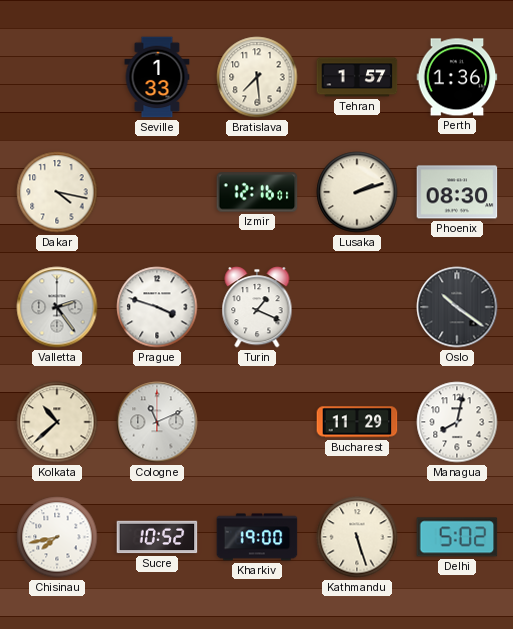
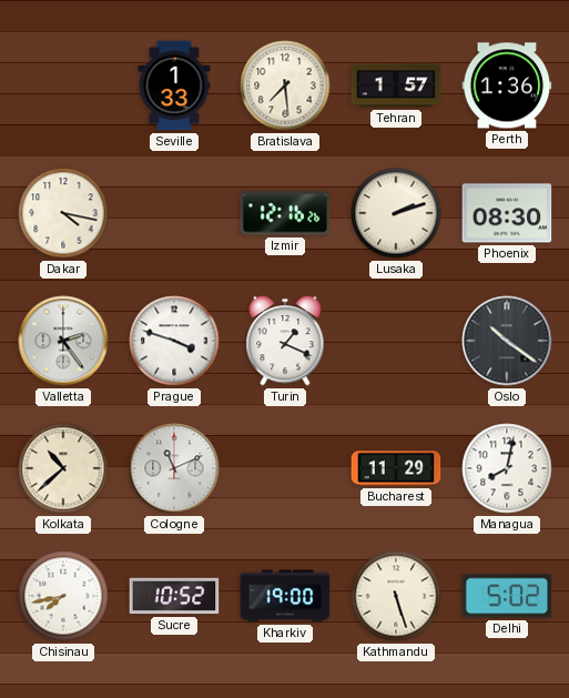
Izmir: 12:16:01 -> 12:16:26
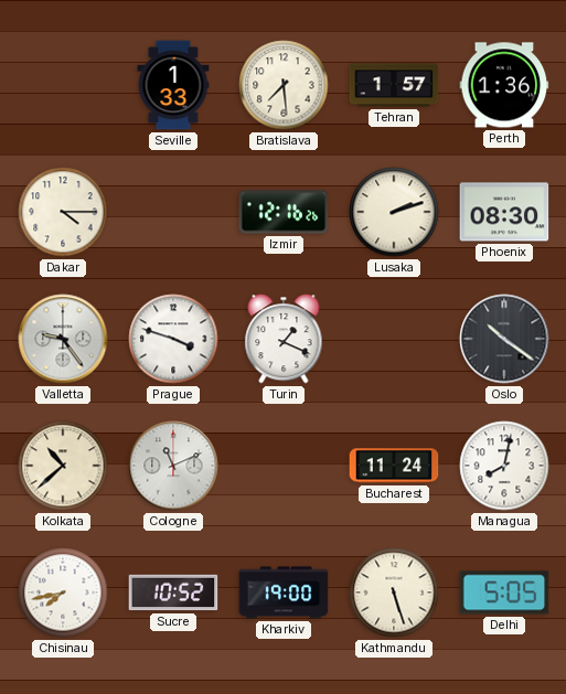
Dakar: 4:17 -> 4:15
Valletta: 2:24 -> 9:24
Bucharest: 11:29 -> 11:24
Delhi: 5:02 -> 5:05
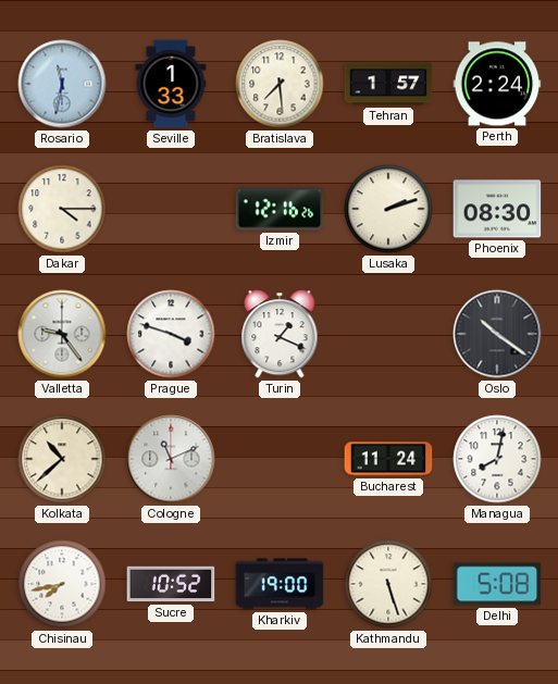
Rosario: none -> 11:32
Perth: 1:36 -> 2:24
Delhi: 5:05 -> 5:08
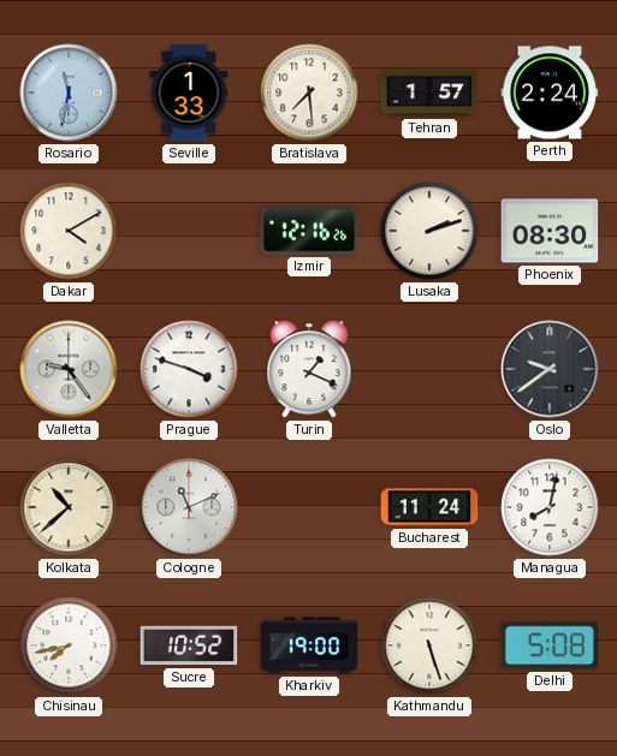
Dakar: 4:15 -> 4:10
Oslo: 10:21 -> 9:39
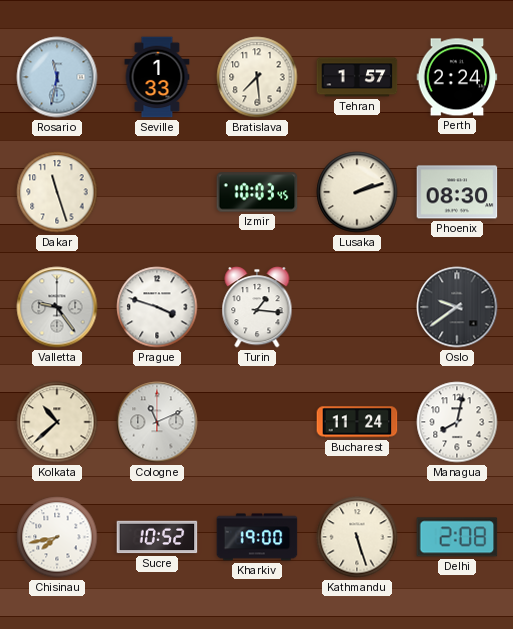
Dakar: 4:10 -> 11:27
Izmir: 12:16 -> 10:03
Turin: 1:19 -> 1:16
Delhi: 5:08 -> 2:08
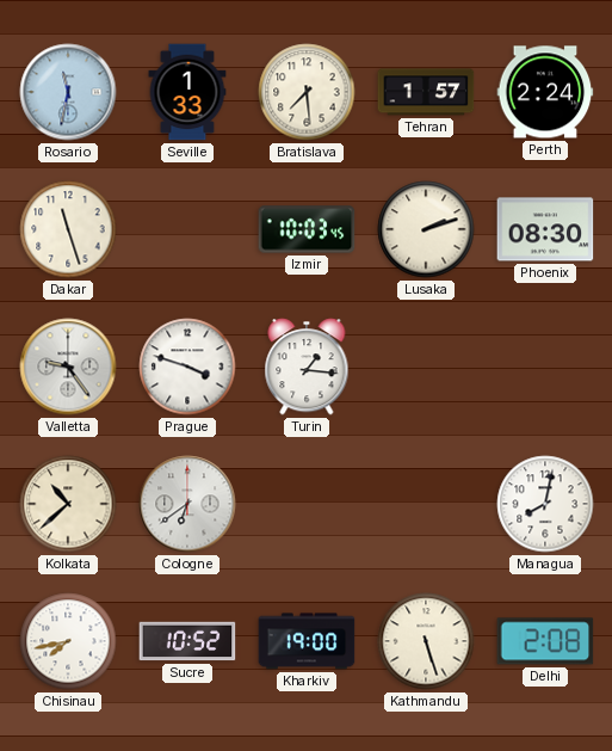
Oslo: 9:39 -> none
Cologne: 11:11 -> 6:39
Bucharest: 11:24 -> none
